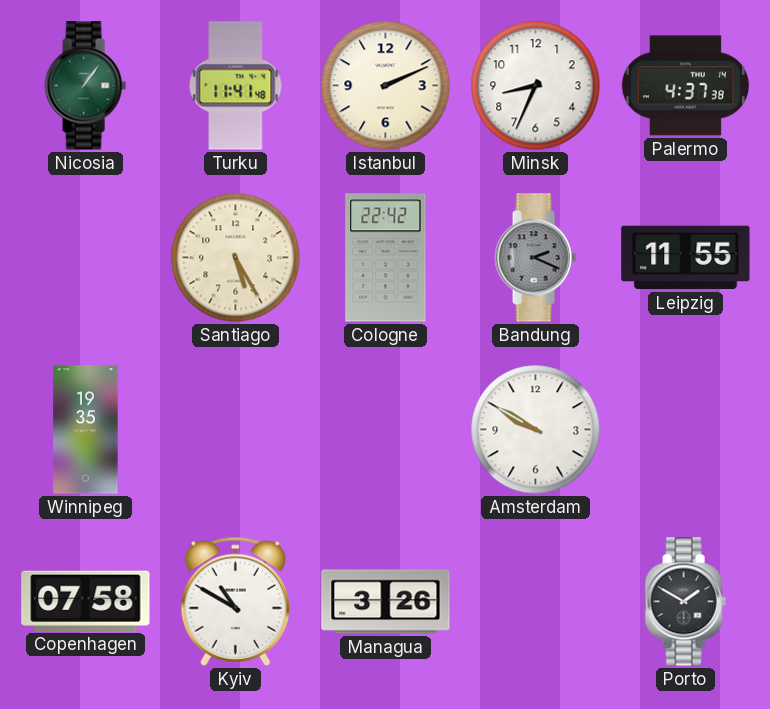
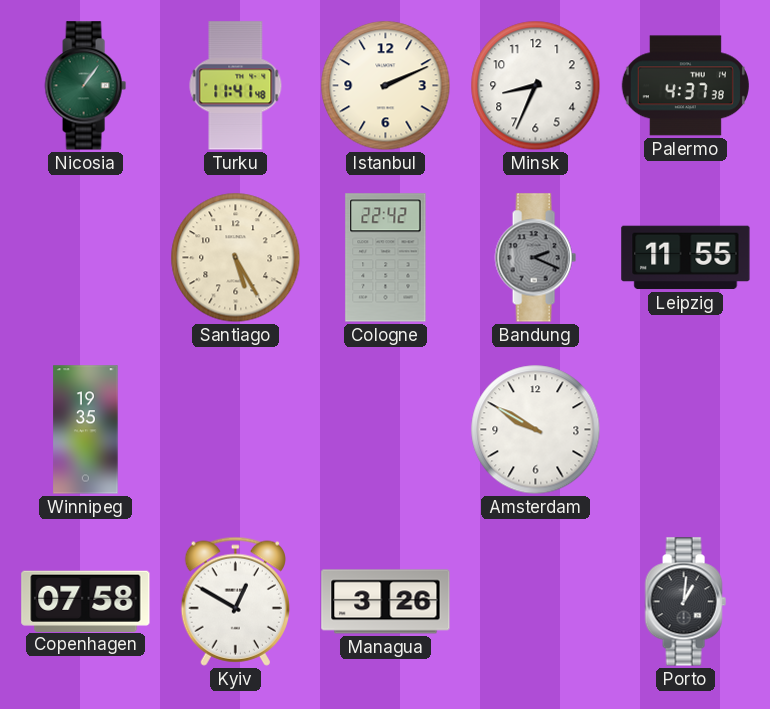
Kyiv: 10:50 -> 12:50
Porto: 1:50 -> 1:01
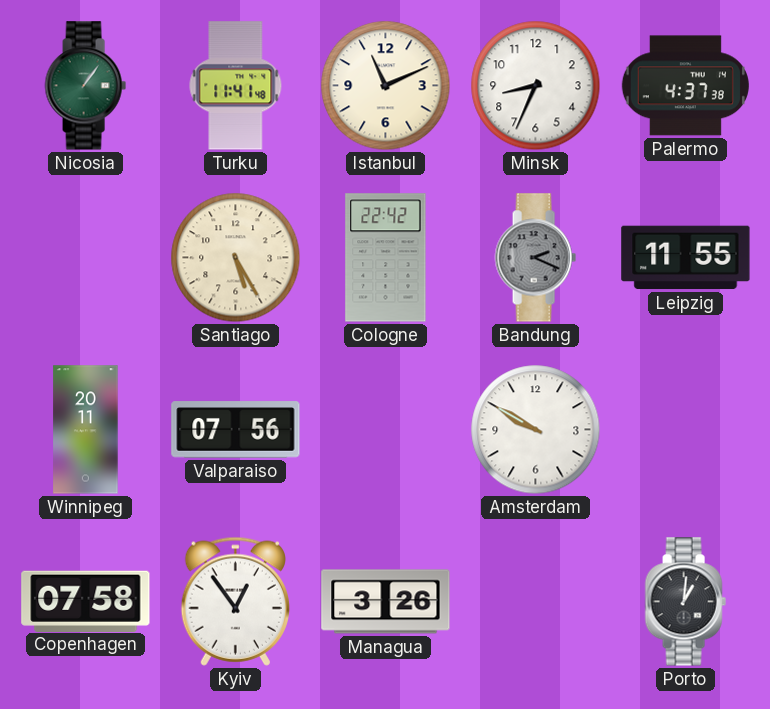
Istanbul: 2:11 -> 11:11
Winnipeg: 19:35 -> 20:11
Valparaiso: none -> 07:56
Kyiv: 12:50 -> 12:54
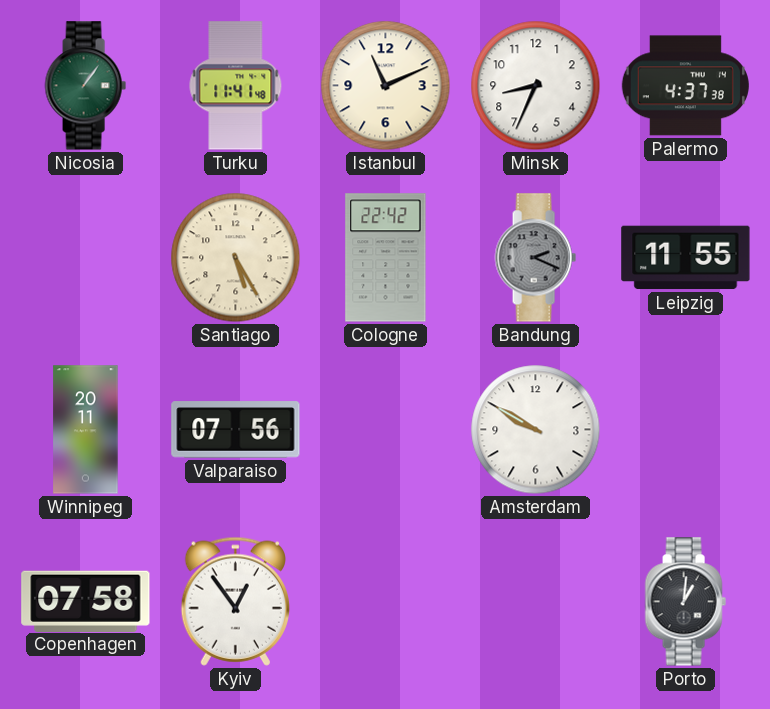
Managua: 3:26 -> none
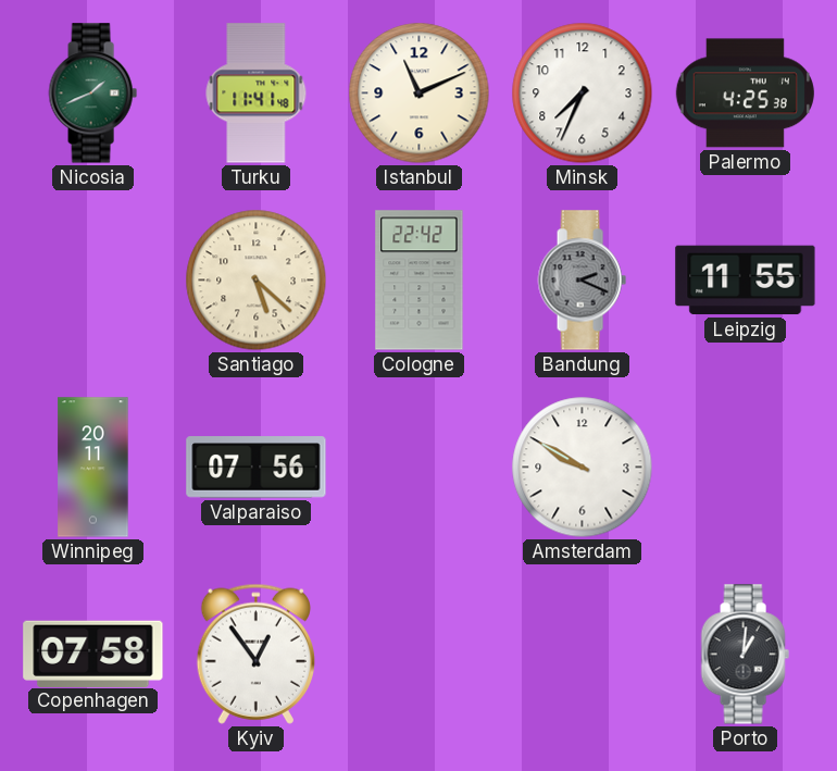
Nicosia: 1:06 -> 1:41
Minsk: 8:34 -> 7:34
Palermo: 4:37 -> 4:25
Santiago: 5:25 -> 5:22
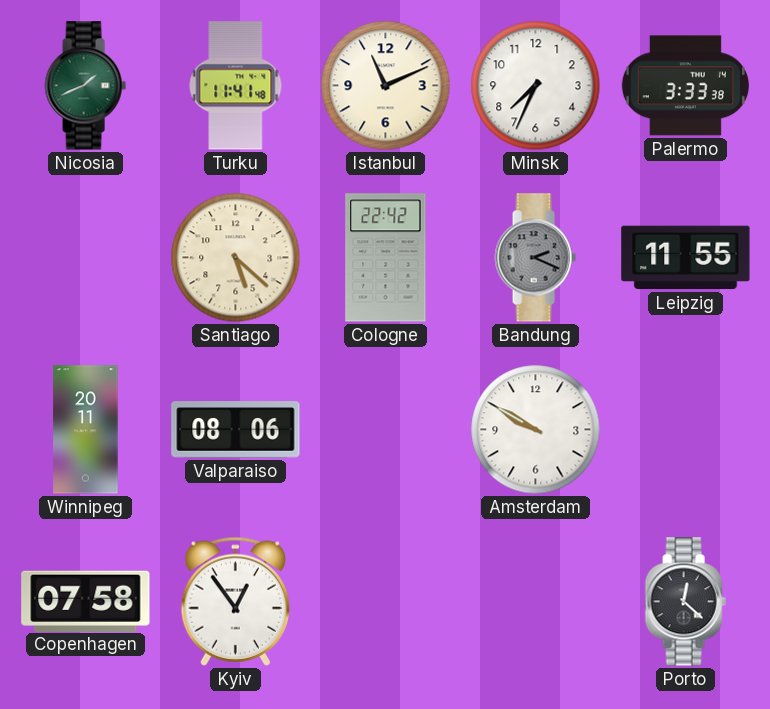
Palermo: 4:25 -> 3:33
Valparaiso: 07:56 -> 08:06
Porto: 1:01 -> 12:22
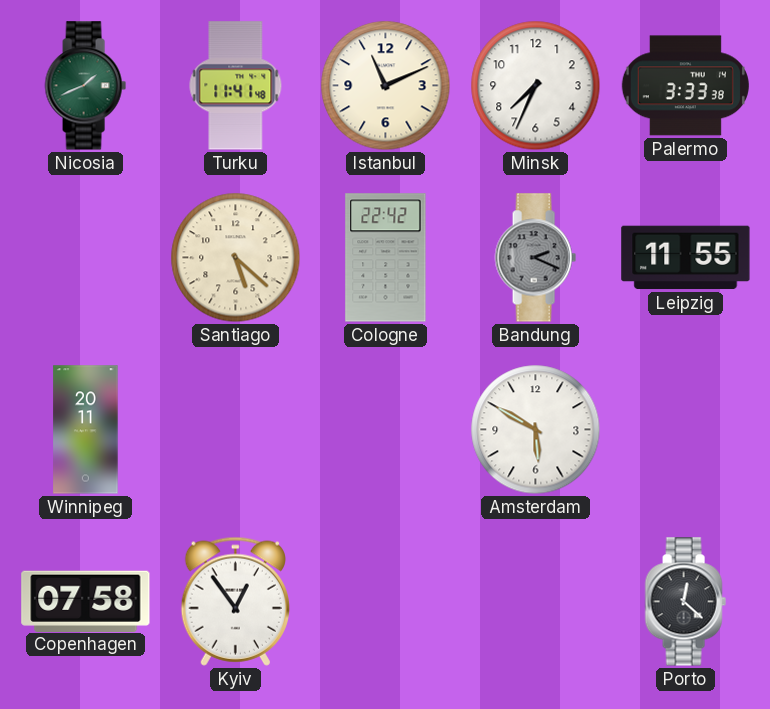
Valparaiso: 08:06 -> none
Amsterdam: 9:50 -> 5:50
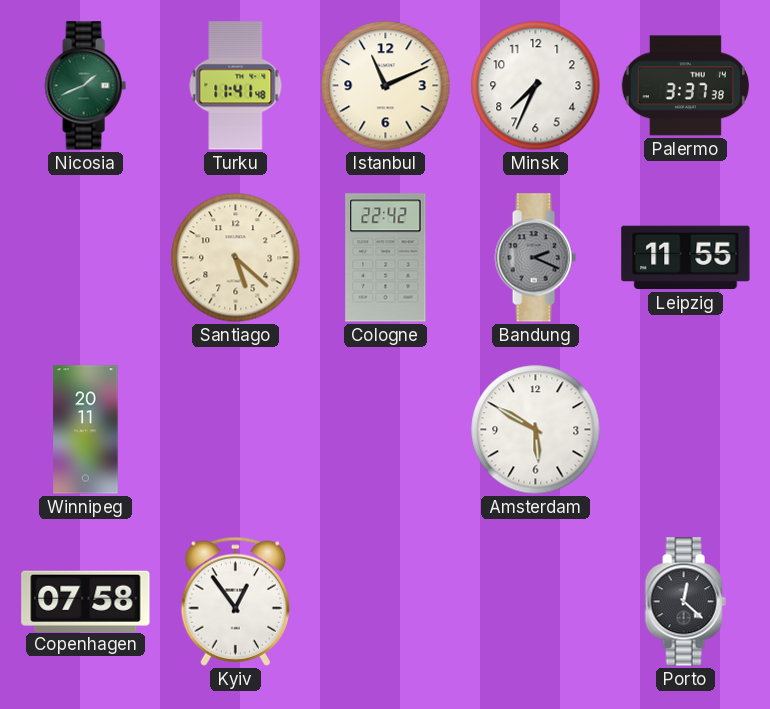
Palermo: 3:33 -> 3:37
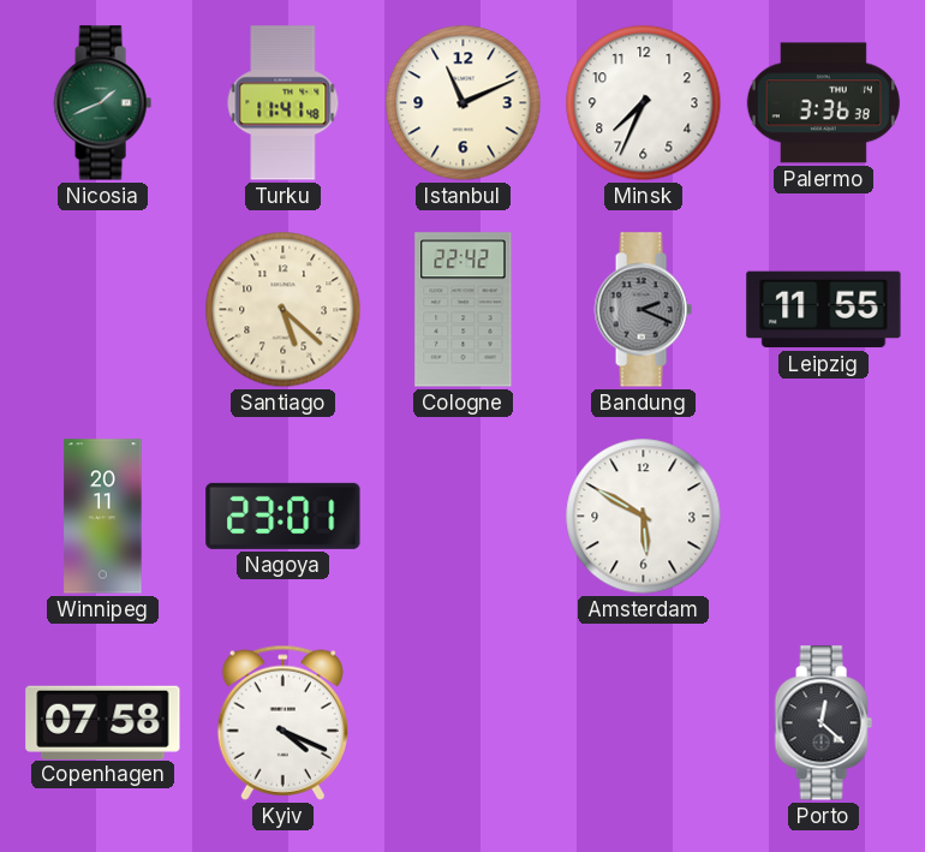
Palermo: 3:37 -> 3:36
Nagoya: none -> 23:01
Kyiv: 12:54 -> 4:19
